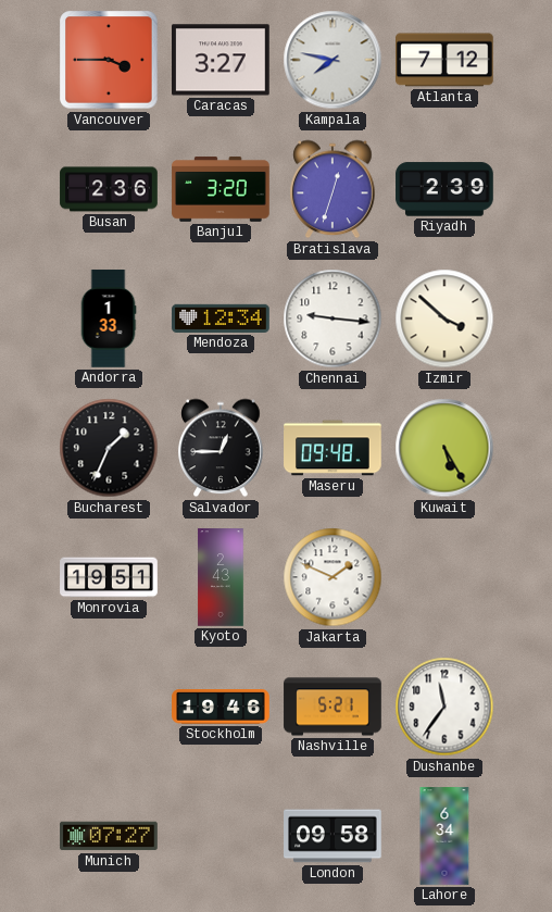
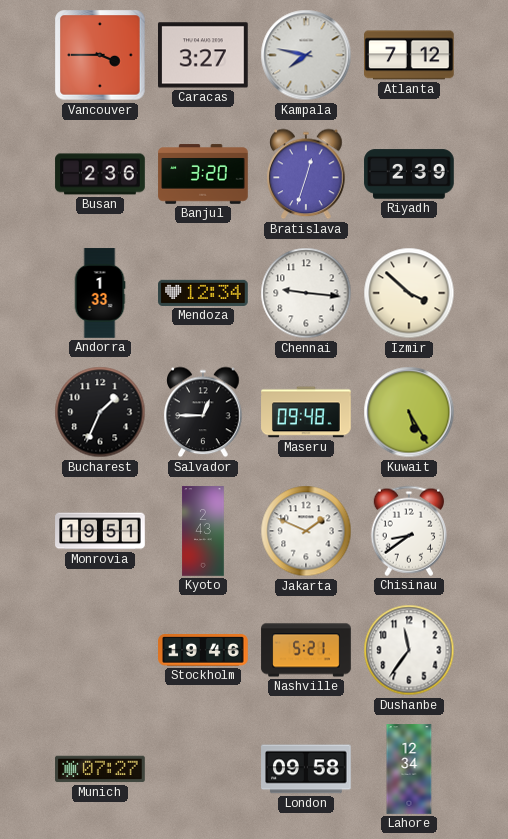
Chisinau: none -> 8:39
Lahore: 6:34 -> 12:34
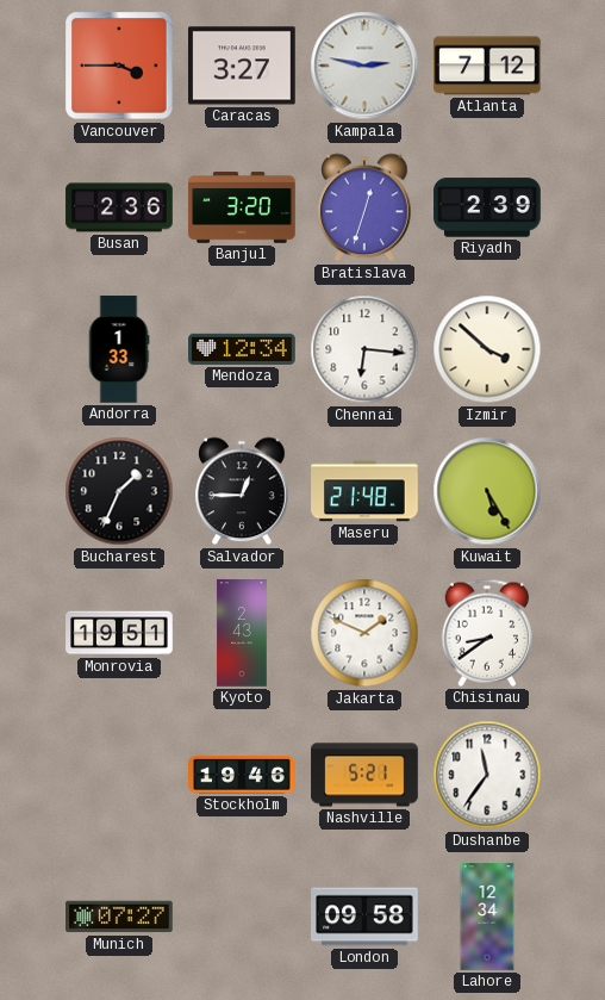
Kampala: 7:47 -> 2:47
Chennai: 9:16 -> 6:16
Maseru: 09:48 -> 21:48
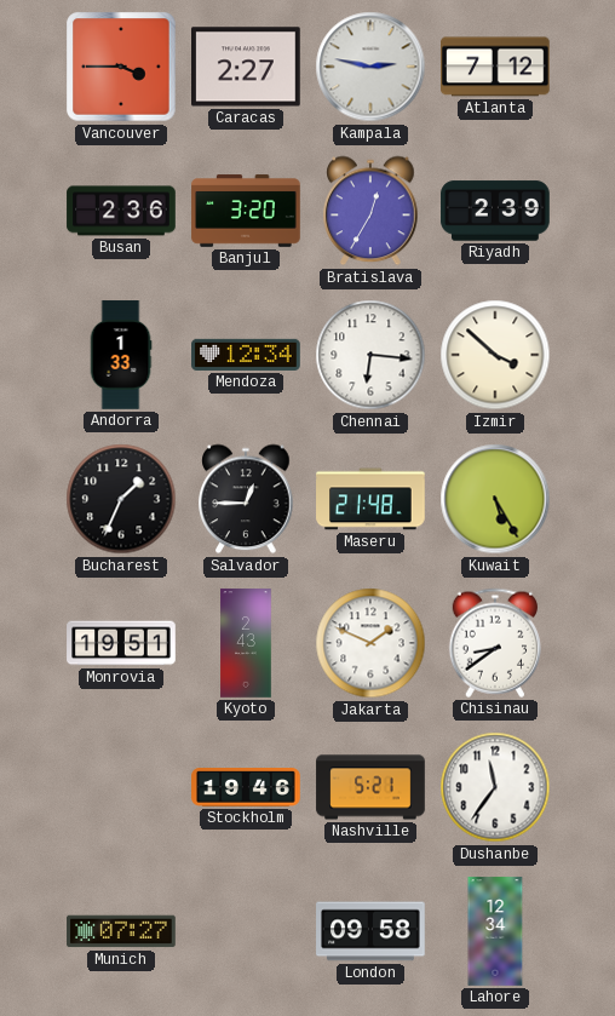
Caracas: 3:27 -> 2:27
Bratislava: 12:33 -> 12:35
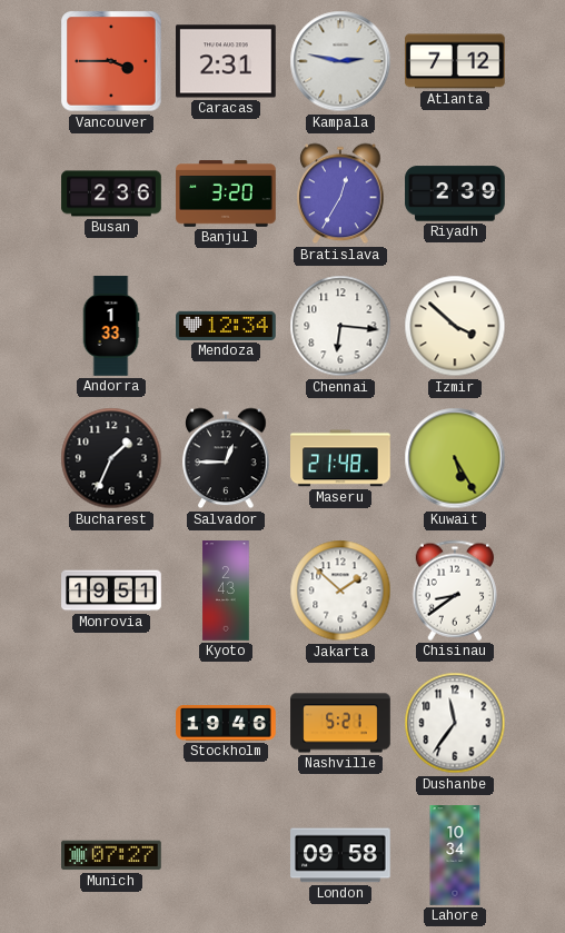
Caracas: 2:27 -> 2:31
Jakarta: 1:49 -> 1:52
Lahore: 12:34 -> 10:34
